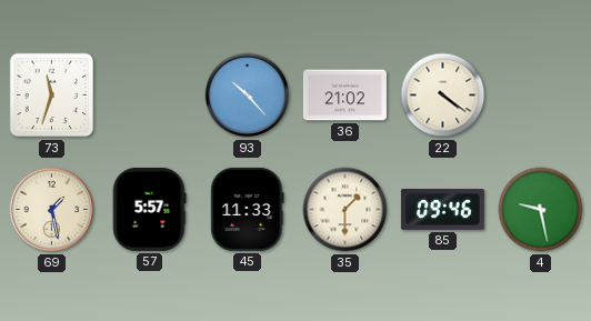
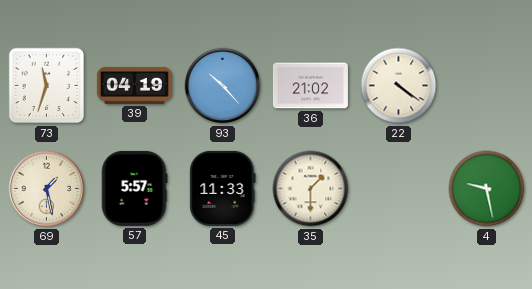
39: none -> 04:19
85: 09:46 -> none
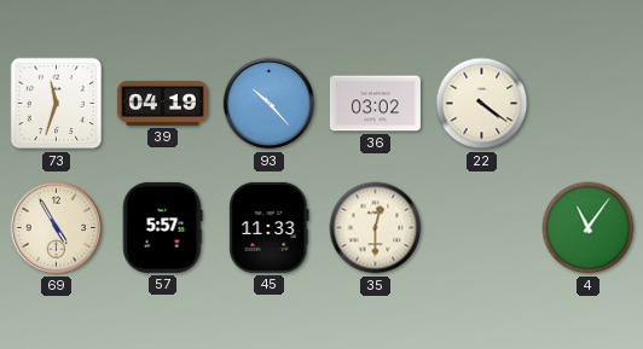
36: 21:02 -> 03:02
69: 1:28 -> 4:55
35: 1:30 -> 12:30
4: 9:28 -> 11:06
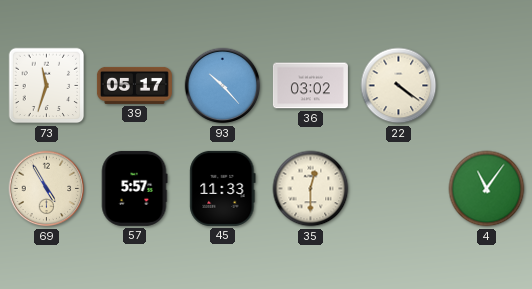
39: 04:19 -> 05:17
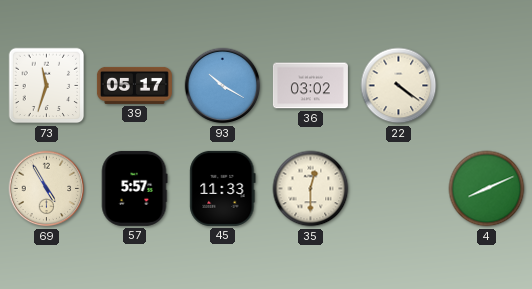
93: 10:23 -> 10:20
4: 11:06 -> 8:11
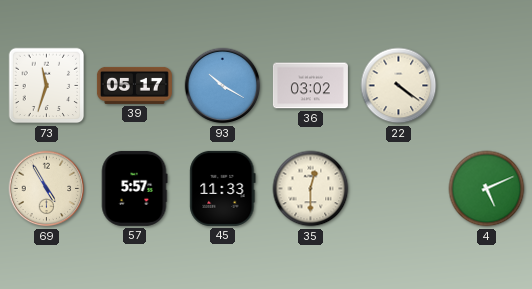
4: 8:11 -> 5:11
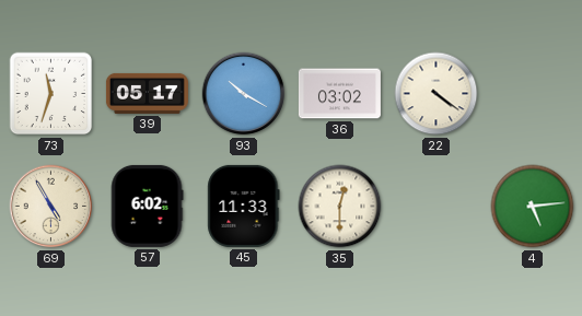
57: 5:57 -> 6:02
4: 5:11 -> 5:14
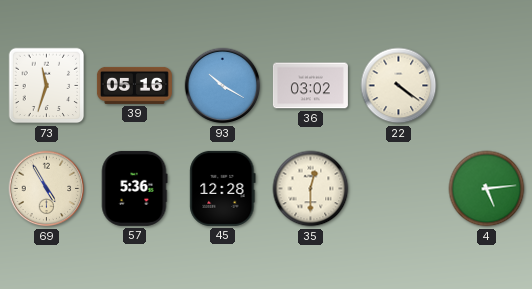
39: 05:17 -> 05:16
57: 6:02 -> 5:36
45: 11:33 -> 12:28
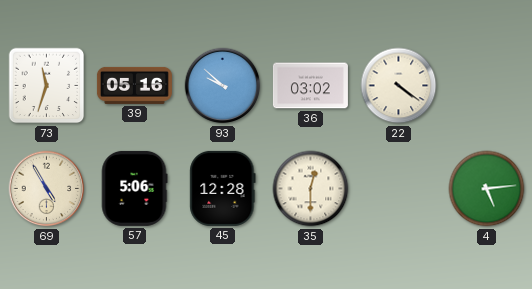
93: 10:20 -> 9:52
57: 5:36 -> 5:06
